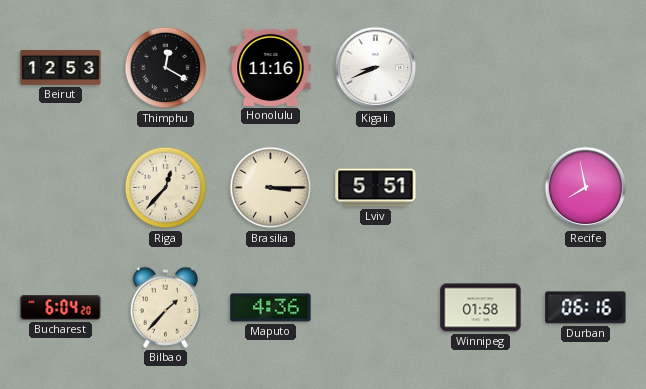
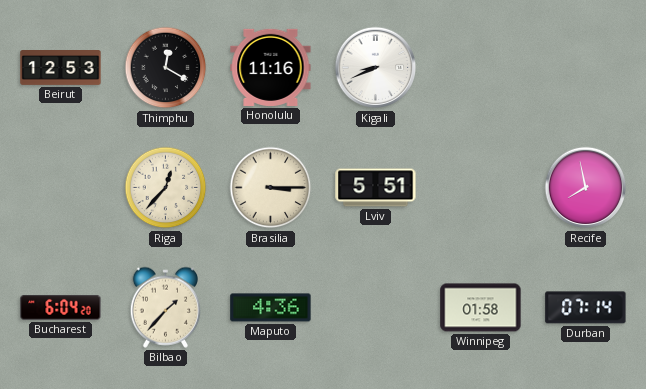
Durban: 06:16 -> 07:14
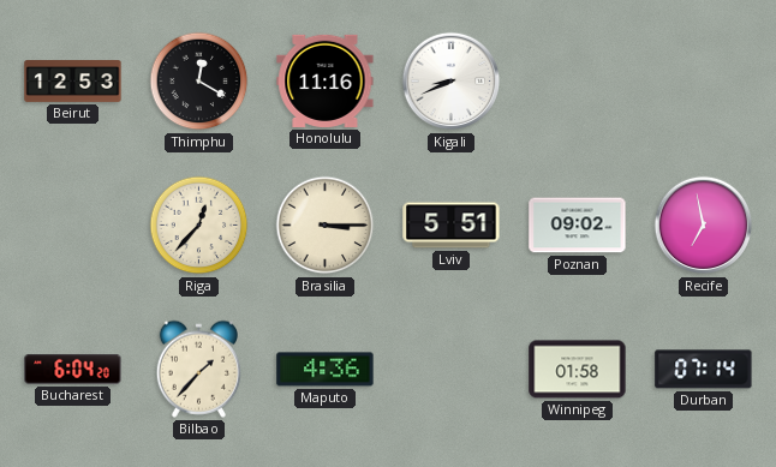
Poznan: none -> 09:02
Recife: 7:58 -> 6:58
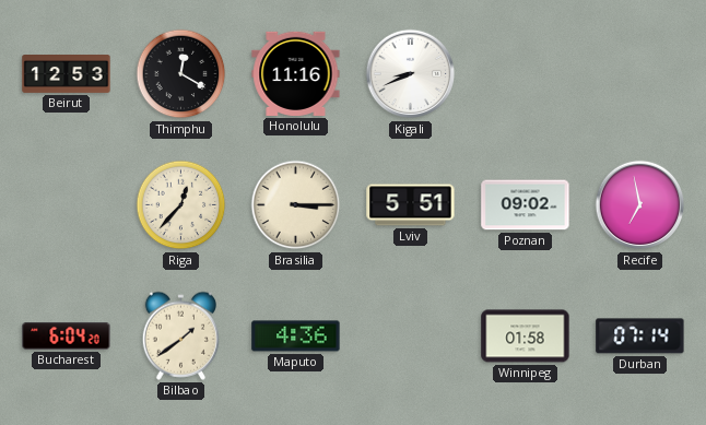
Bilbao: 1:37 -> 1:39
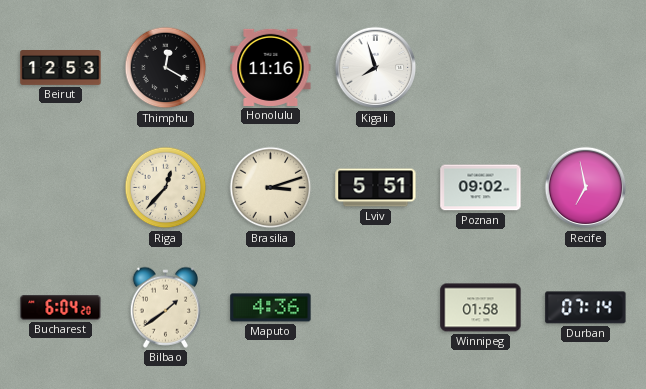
Kigali: 8:41 -> 7:57
Brasilia: 3:15 -> 3:12
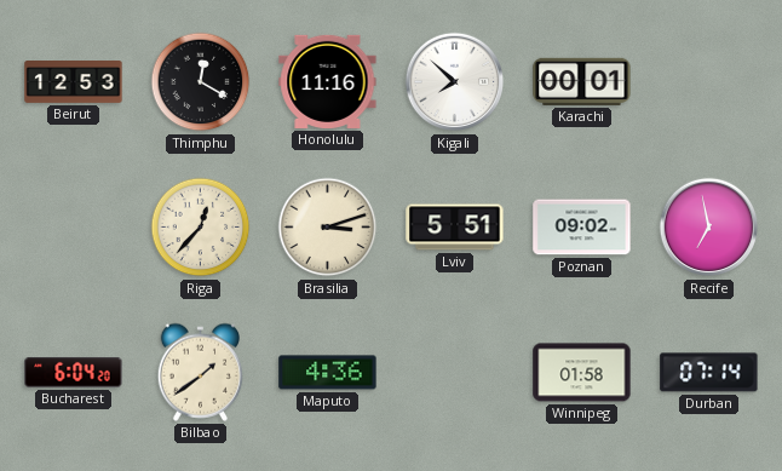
Kigali: 7:57 -> 7:52
Karachi: none -> 00:01
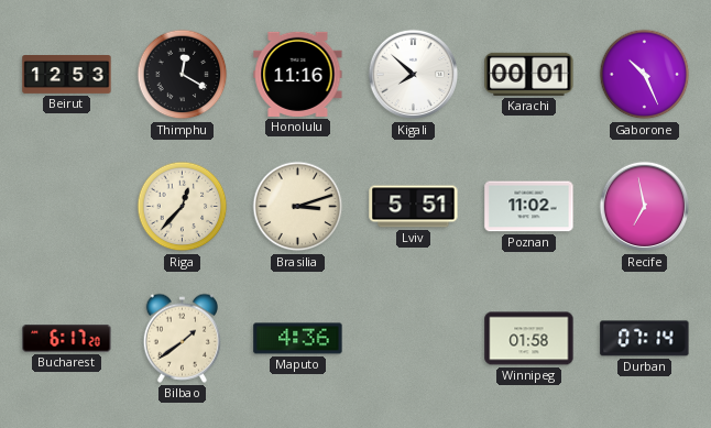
Gaborone: none -> 10:26
Poznan: 09:02 -> 11:02
Bucharest: 6:04 -> 6:17
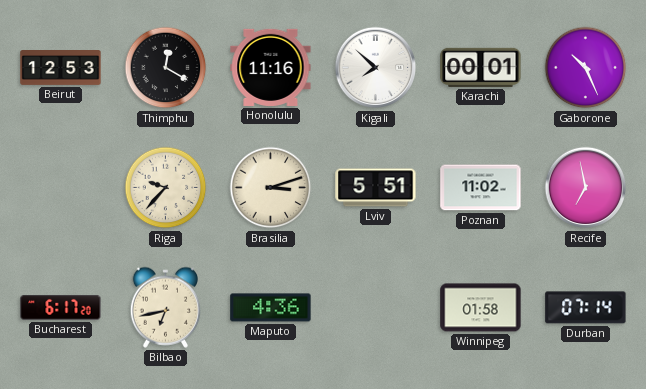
Riga: 12:37 -> 9:37
Bilbao: 1:39 -> 6:43
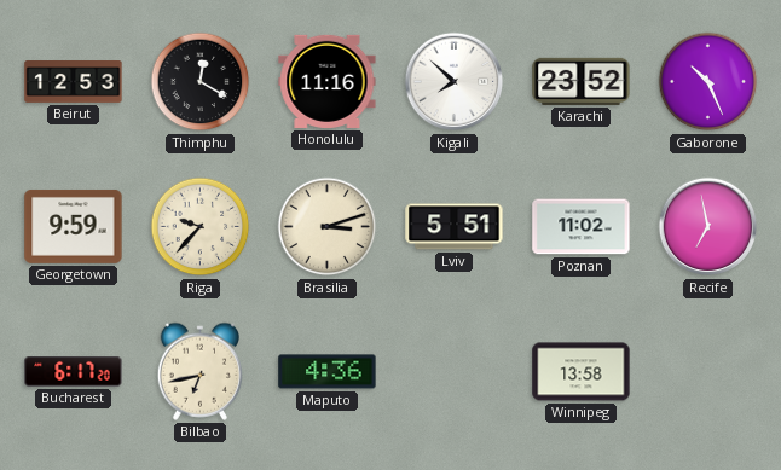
Karachi: 00:01 -> 23:52
Georgetown: none -> 9:59
Winnipeg: 01:58 -> 13:58
Durban: 07:14 -> none
